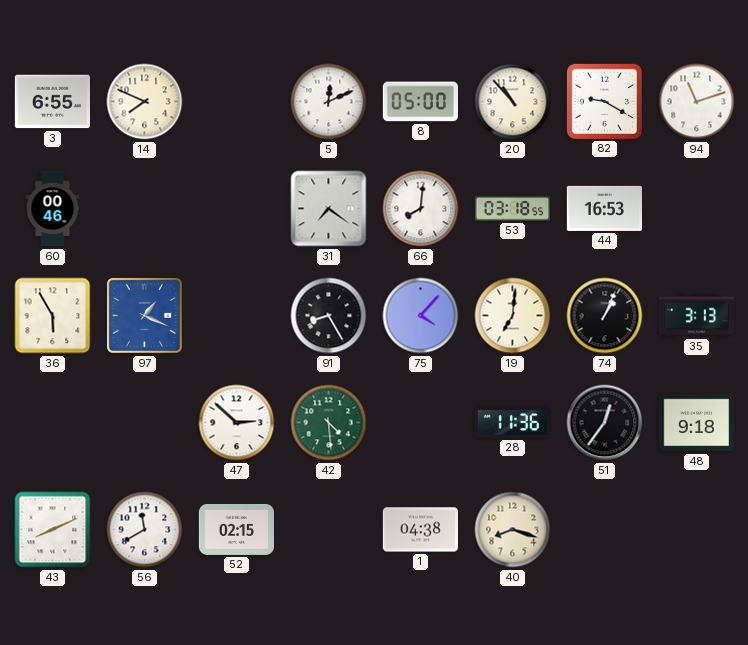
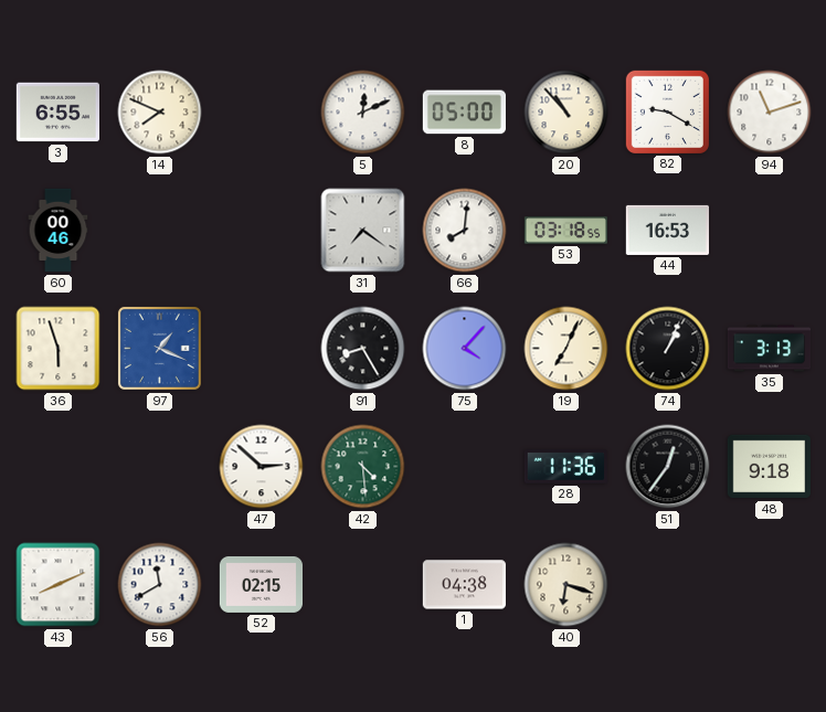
36: 5:55 -> 5:57
19: 7:01 -> 7:04
40: 8:18 -> 6:18
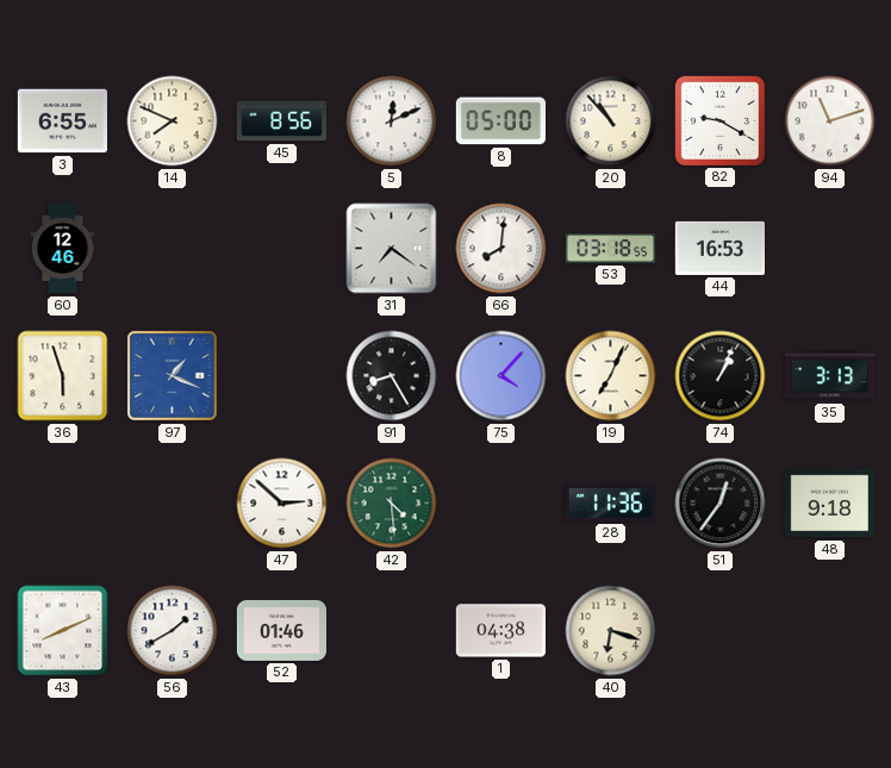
45: none -> 8:56
60: 00:46 -> 12:46
56: 11:40 -> 1:40
52: 02:15 -> 01:46
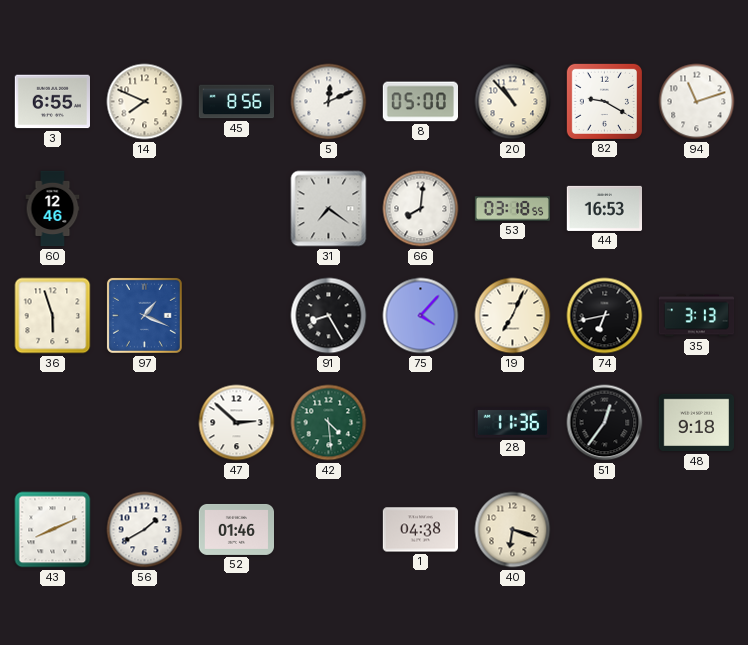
74: 1:04 -> 6:43
